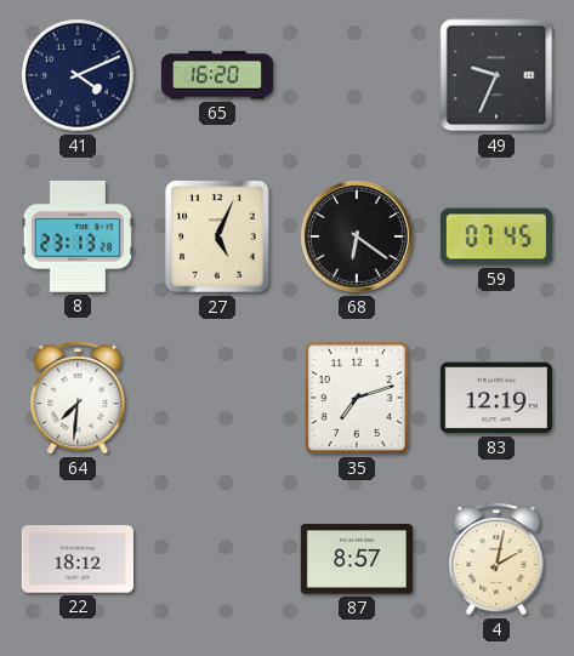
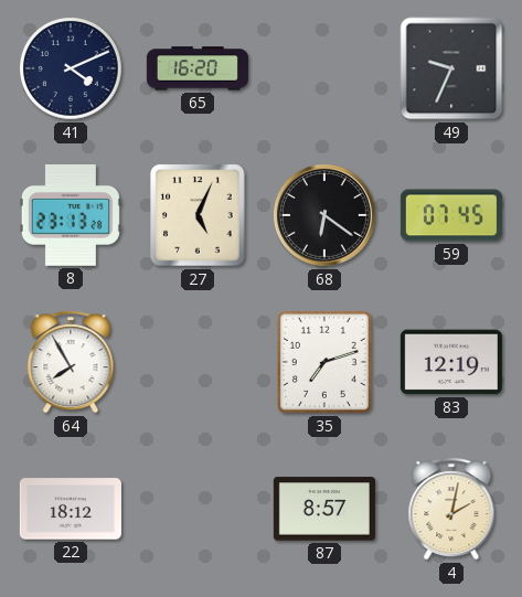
64: 7:31 -> 7:55
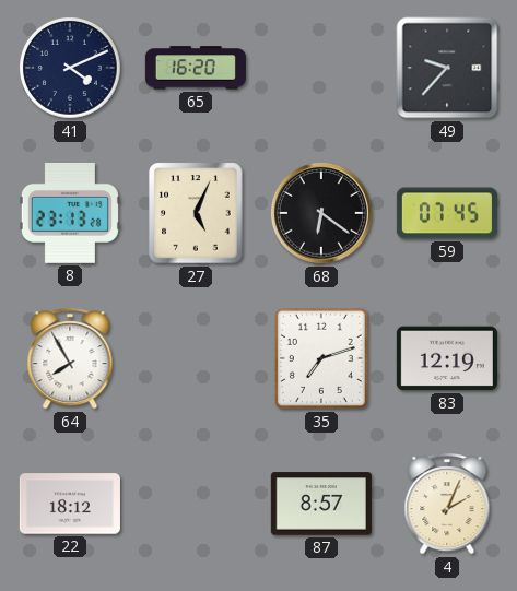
49: 9:34 -> 9:37
4: 2:02 -> 2:04
